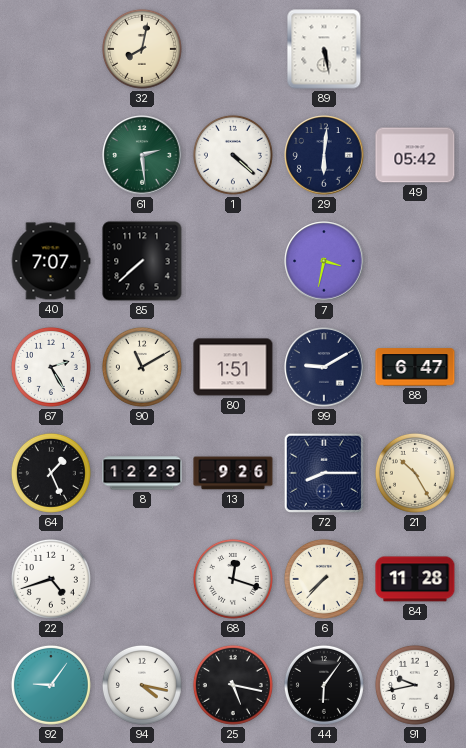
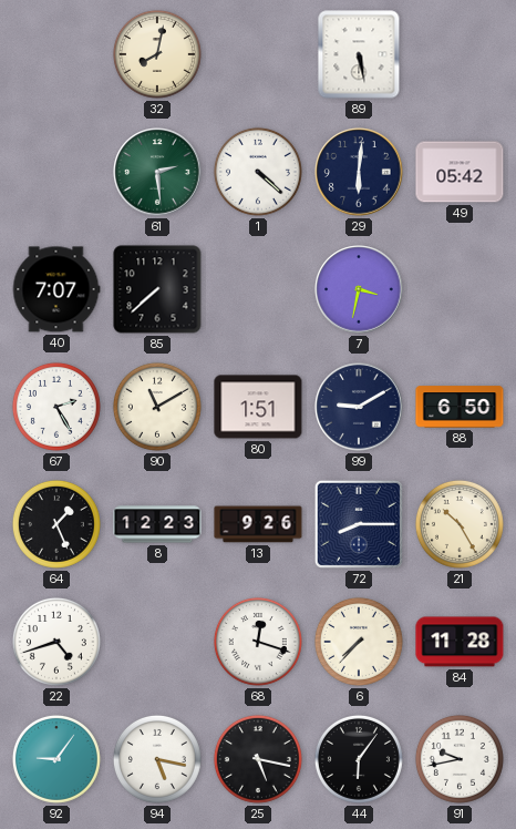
88: 6:47 -> 6:50
94: 4:17 -> 5:17
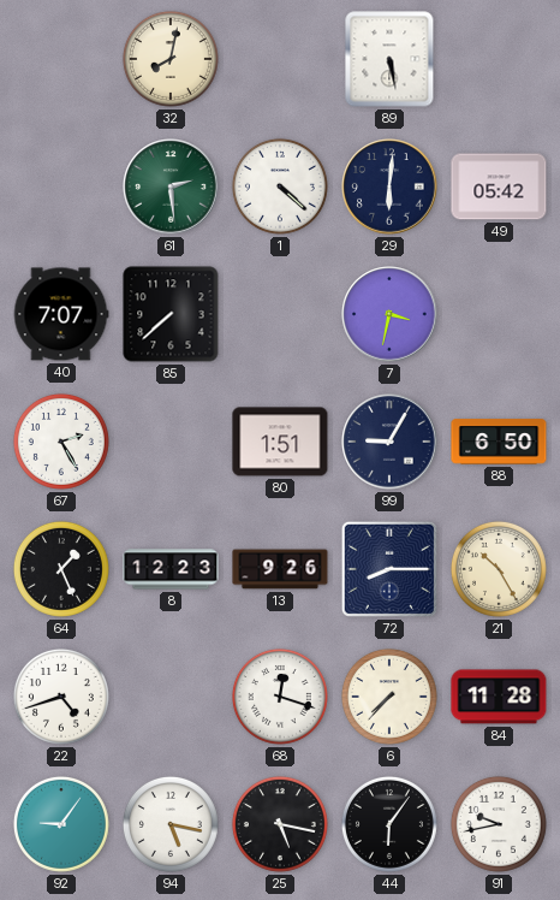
90: 11:10 -> none
99: 9:10 -> 9:05
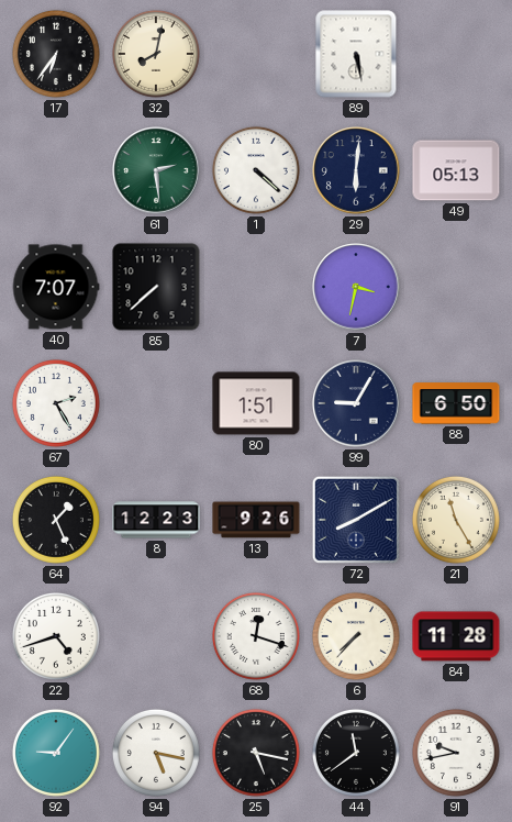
17: none -> 6:36
49: 05:42 -> 05:13
72: 8:15 -> 8:10
21: 10:25 -> 11:25
44: 6:06 -> 11:39
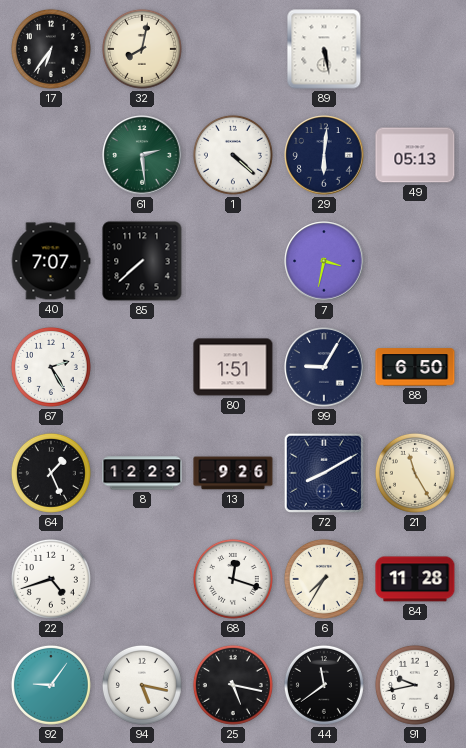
6: 7:37 -> 7:35
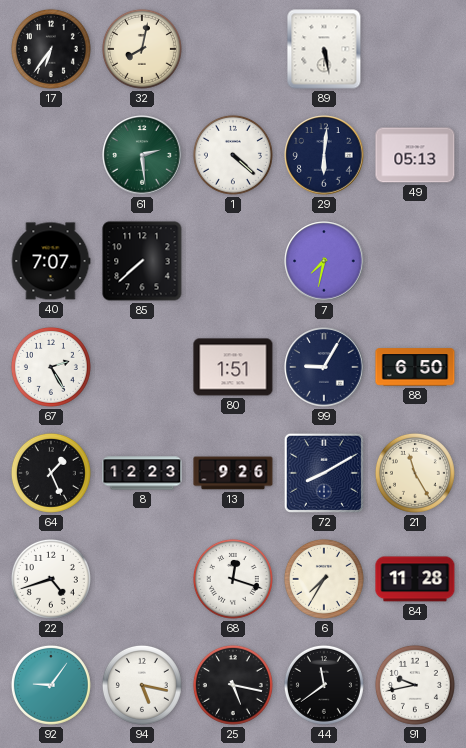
7: 3:32 -> 7:32
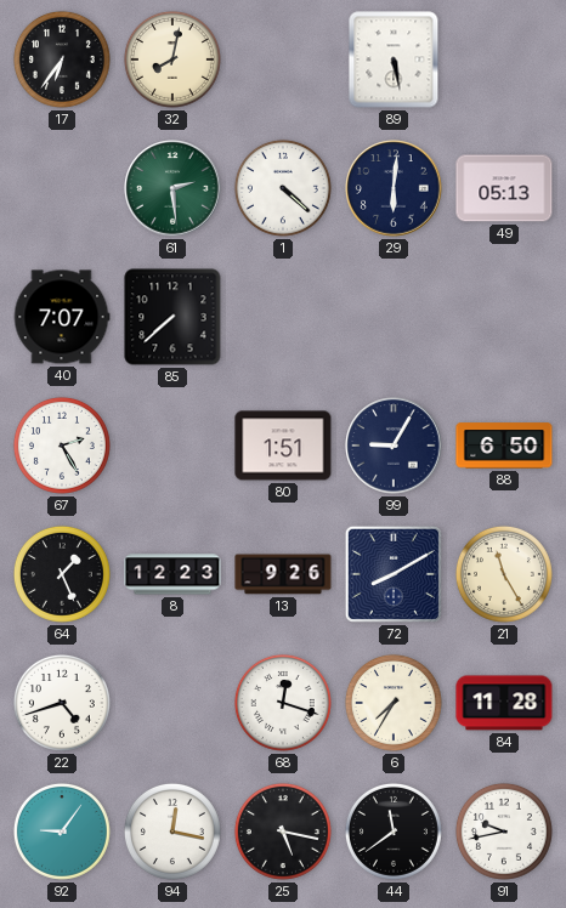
7: 7:32 -> none
94: 5:17 -> 12:17
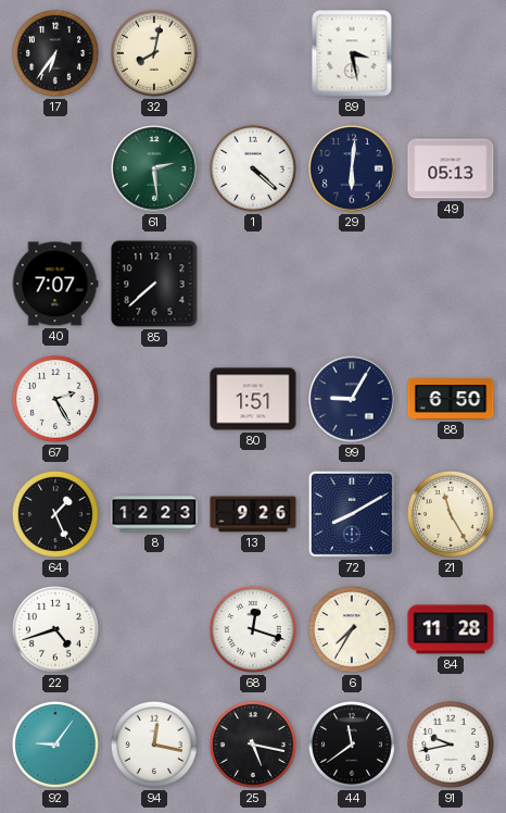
89: 5:28 -> 3:28
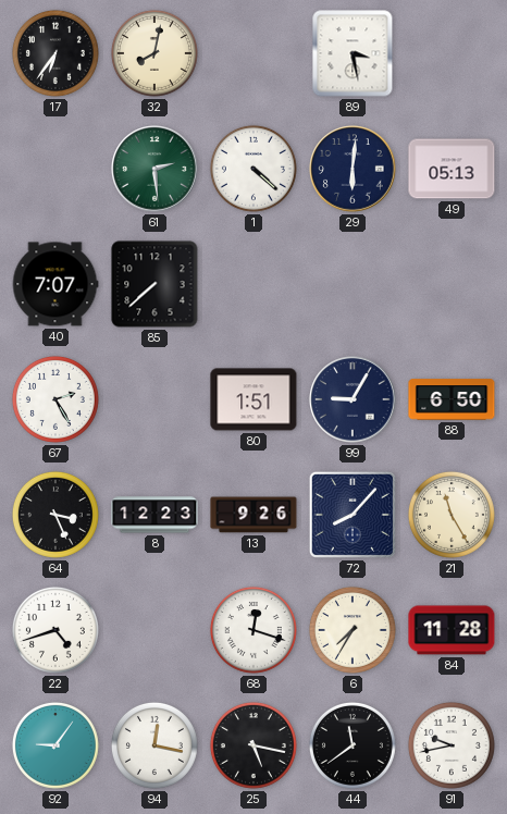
64: 1:26 -> 3:26
72: 8:10 -> 8:07
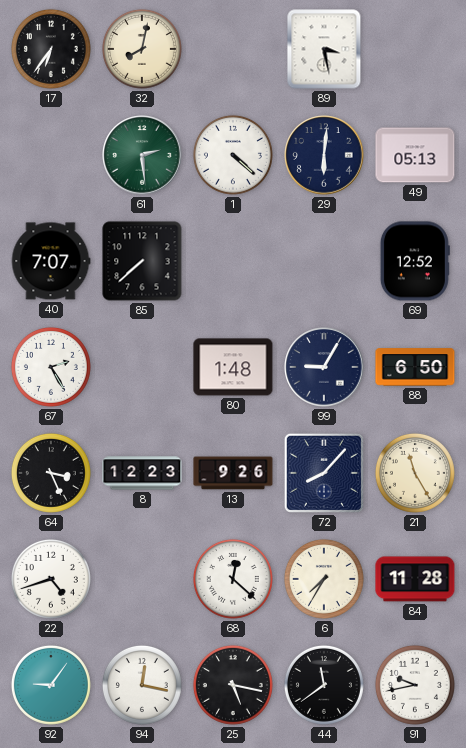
69: none -> 12:52
80: 1:51 -> 1:48
68: 12:18 -> 12:22
